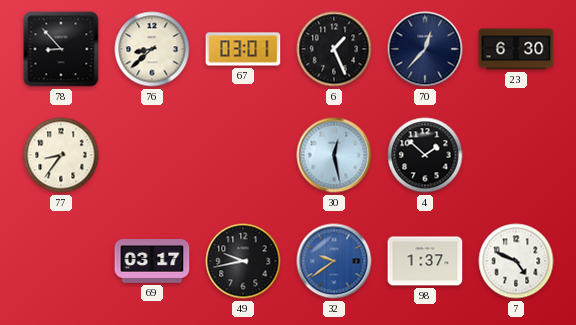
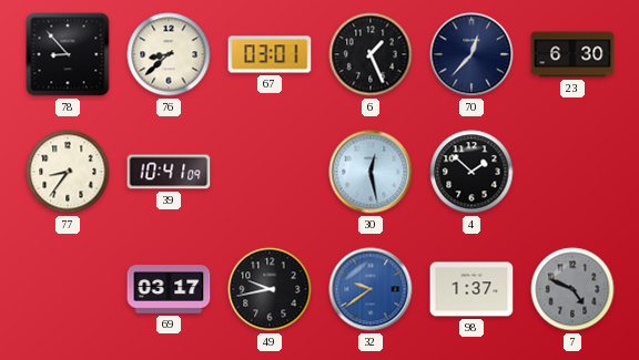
39: none -> 10:41
7 dial: white -> grey
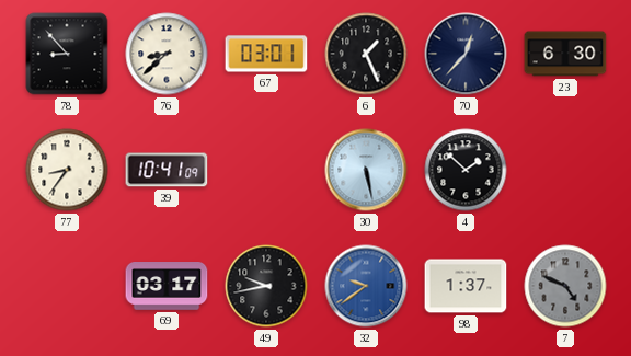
30: 12:28 -> 5:28
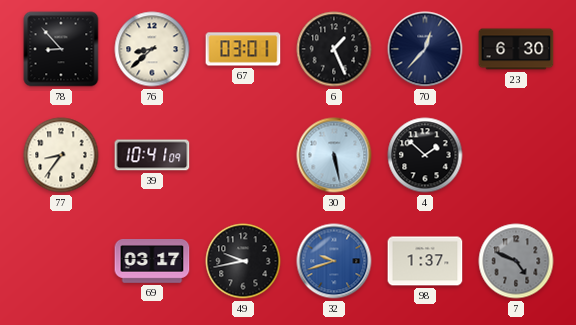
32: 9:39 -> 9:42
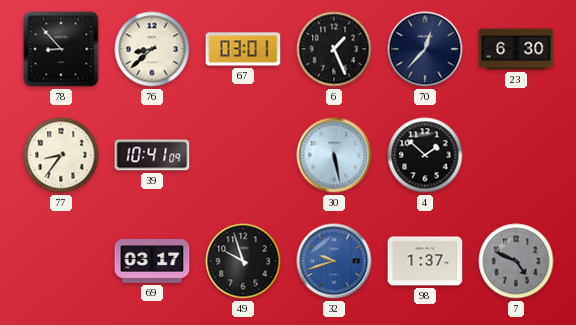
49: 9:43 -> 9:57
